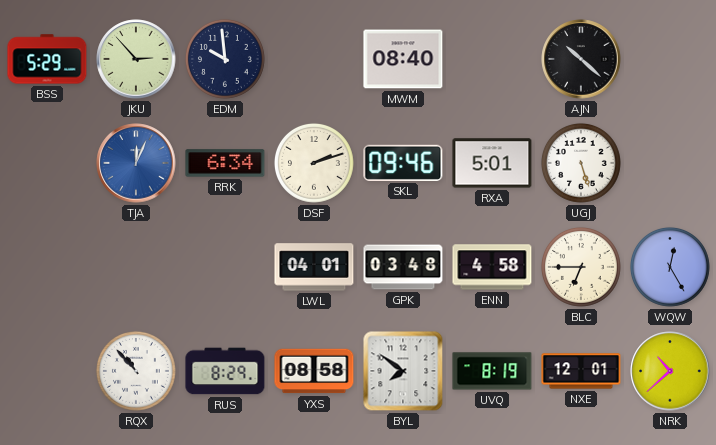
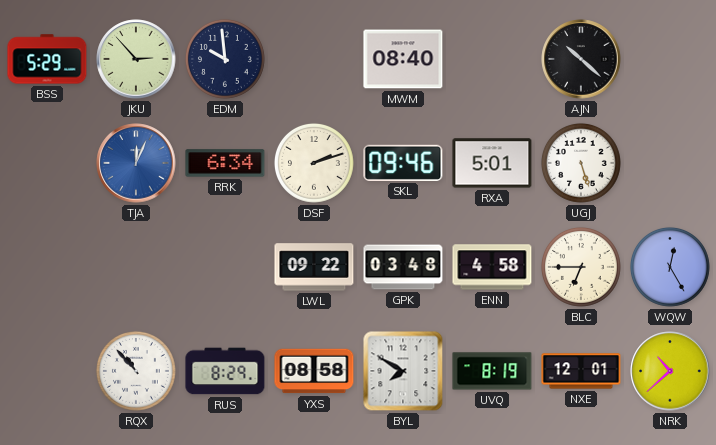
LWL: 04:01 -> 09:22
BYL: 7:51 -> 7:50
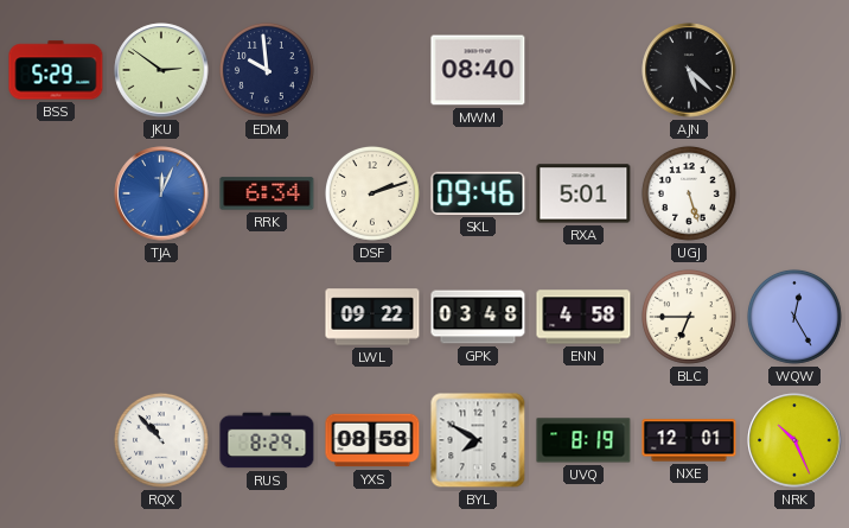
JKU: 2:53 -> 2:51
AJN: 10:22 -> 5:22
NRK: 10:38 -> 10:26
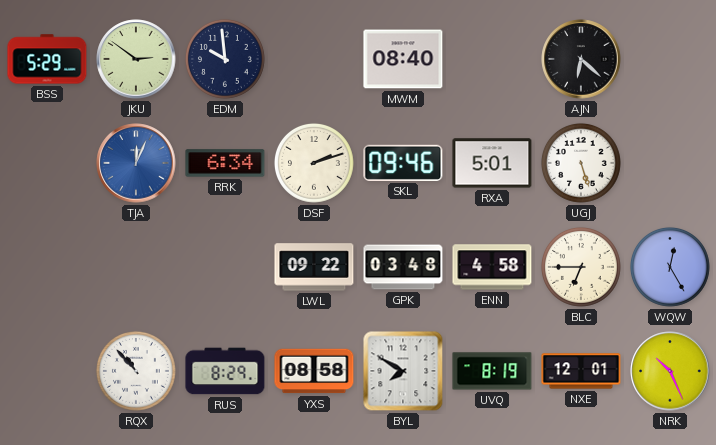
AJN: 5:22 -> 6:22
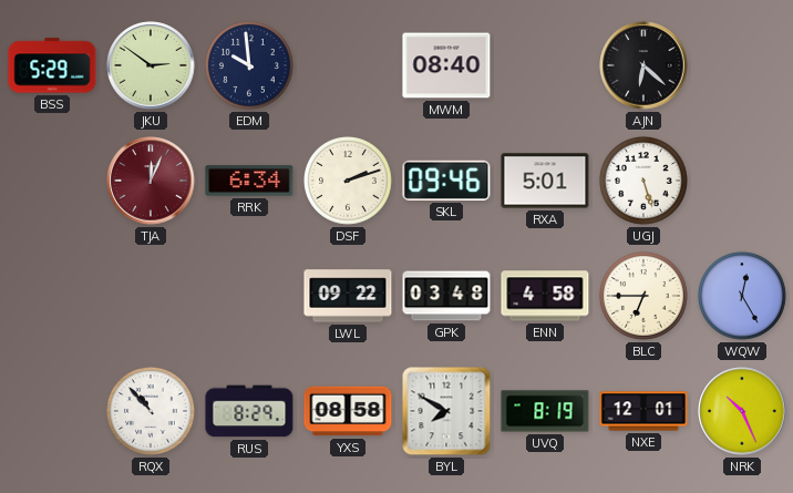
TJA dial: blue -> burgundy
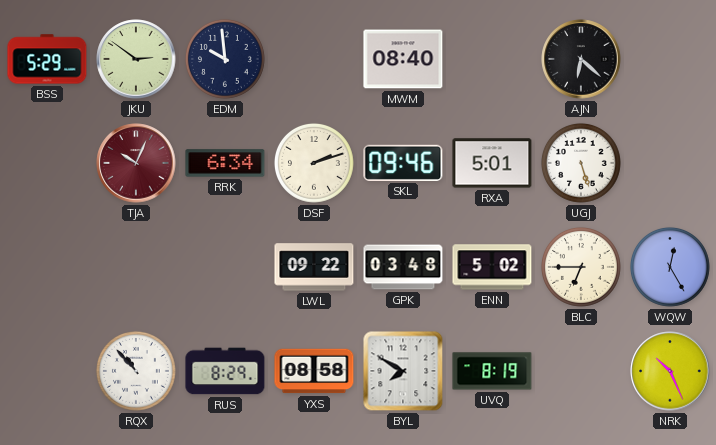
TJA: 12:04 -> 10:04
ENN: 4:58 -> 5:02
NXE: 12:01 -> none
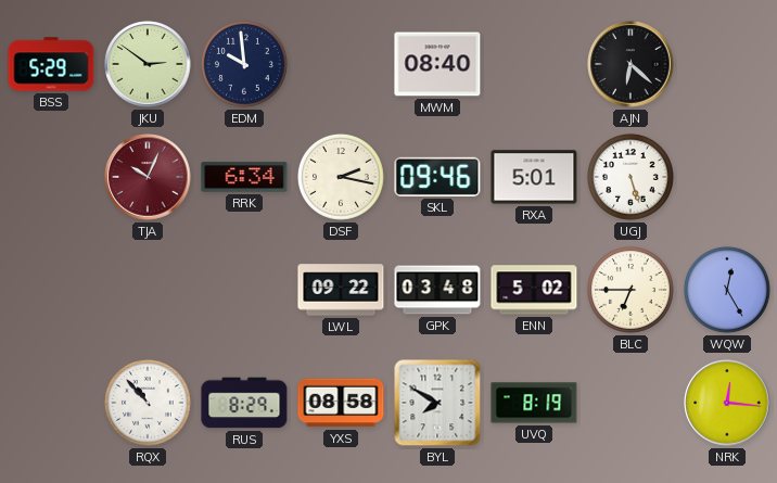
DSF: 2:12 -> 2:17
NRK: 10:26 -> 12:16
